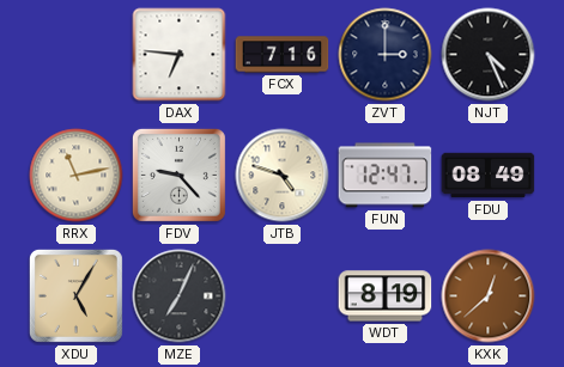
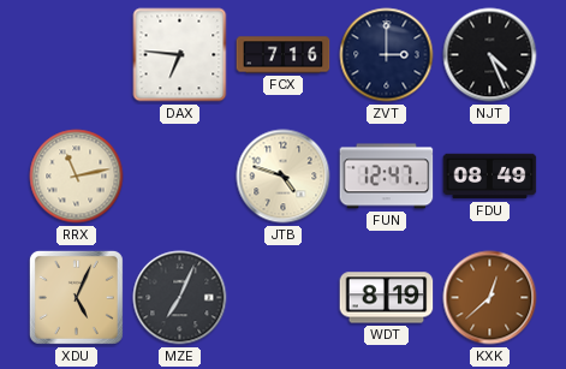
FDV: 9:23 -> none
XDU: 5:05 -> 5:04
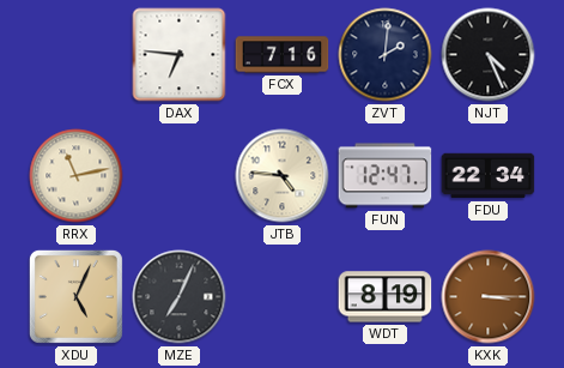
ZVT: 3:00 -> 2:01
JTB: 4:48 -> 4:46
FDU: 08:49 -> 22:34
KXK: 12:38 -> 3:15
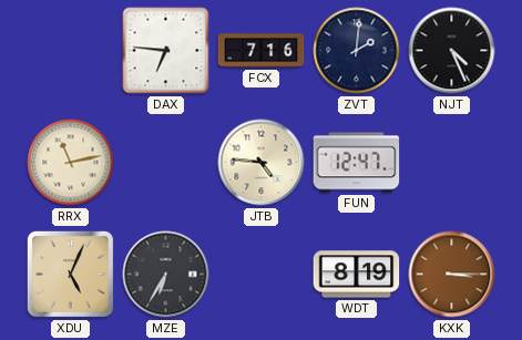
FDU: 22:34 -> none
MZE: 7:04 -> 6:35
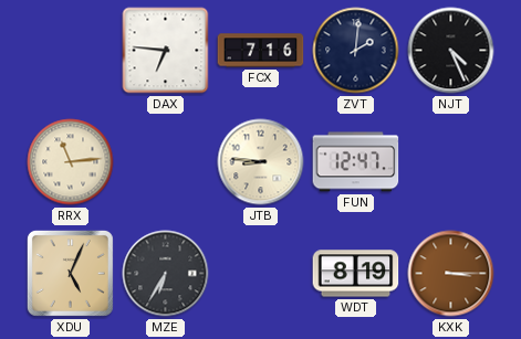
RRX: 11:13 -> 11:14
JTB: 4:46 -> 8:46
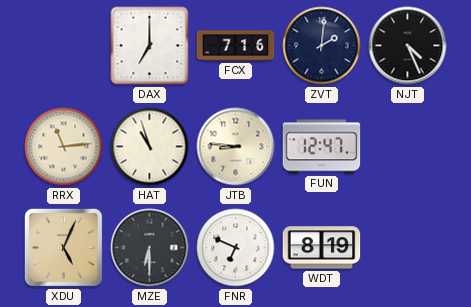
DAX: 6:46 -> 7:00
HAT: none -> 10:57
MZE: 6:35 -> 6:30
FNR: none -> 6:49
KXK: 3:15 -> none
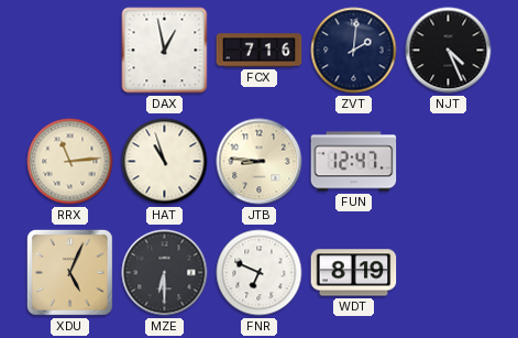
DAX: 7:00 -> 12:58
